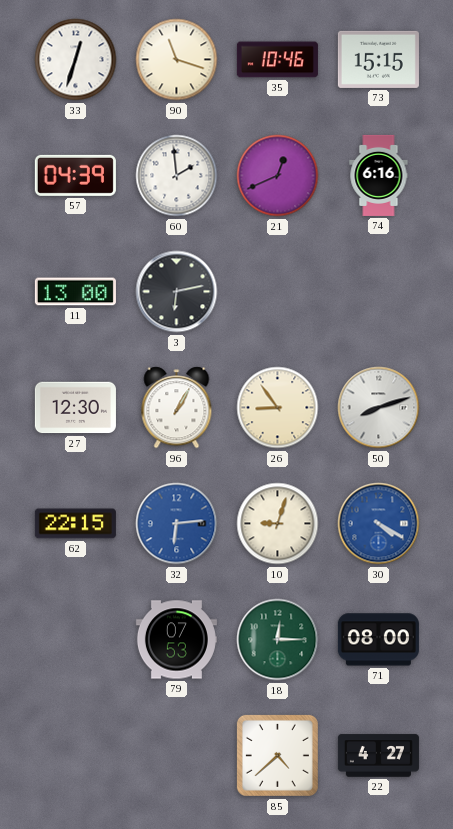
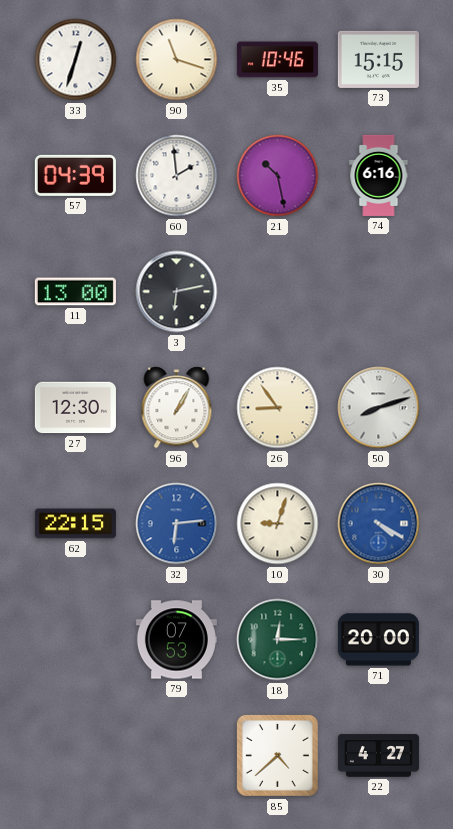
21: 12:41 -> 10:28
71: 08:00 -> 20:00
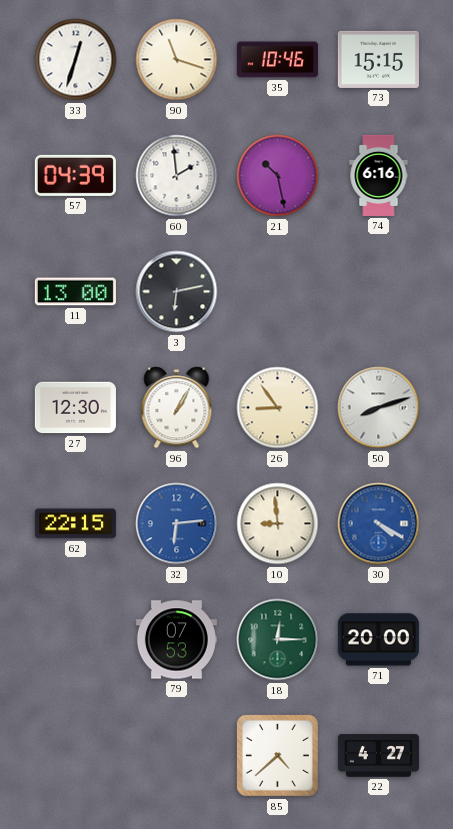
10: 9:03 -> 8:59
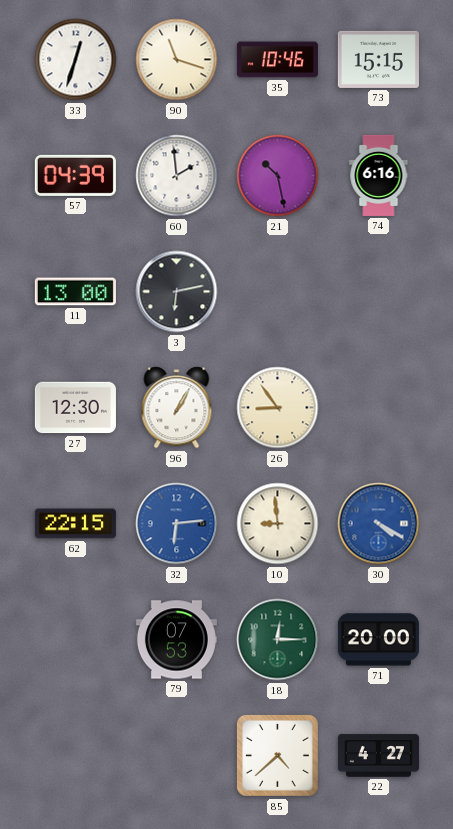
50: 8:12 -> none
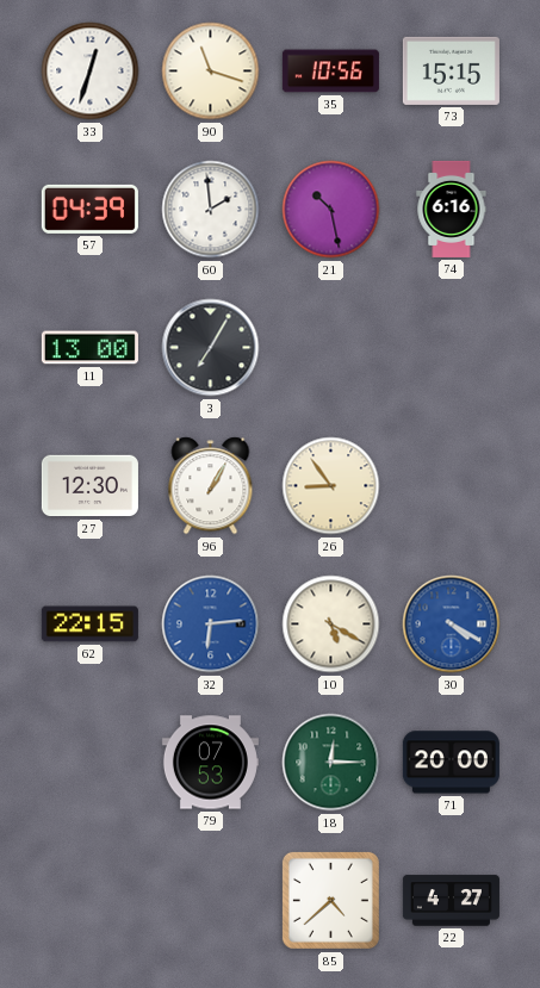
35: 10:46 -> 10:56
3: 6:13 -> 7:05
10: 8:59 -> 5:20
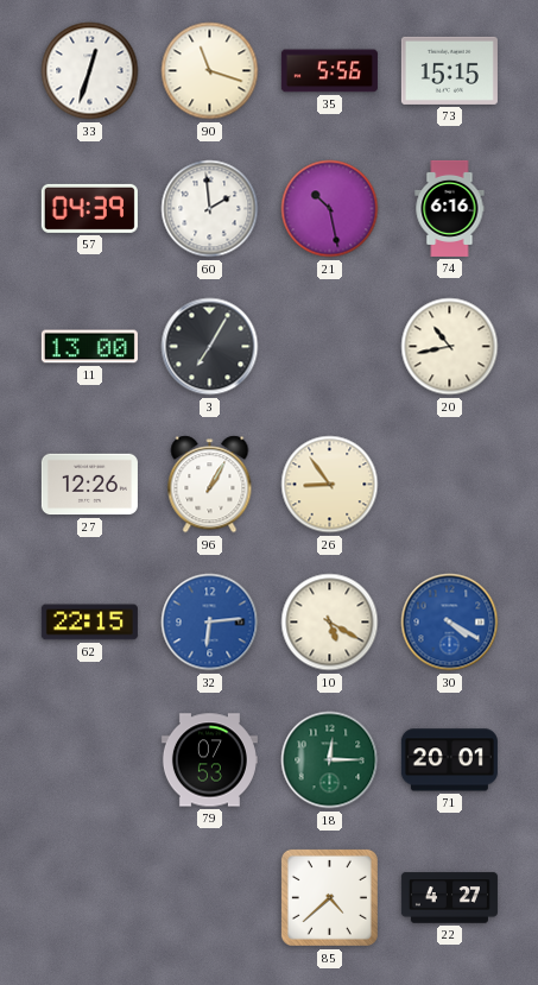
35: 10:56 -> 5:56
20: none -> 10:43
27: 12:30 -> 12:26
71: 20:00 -> 20:01
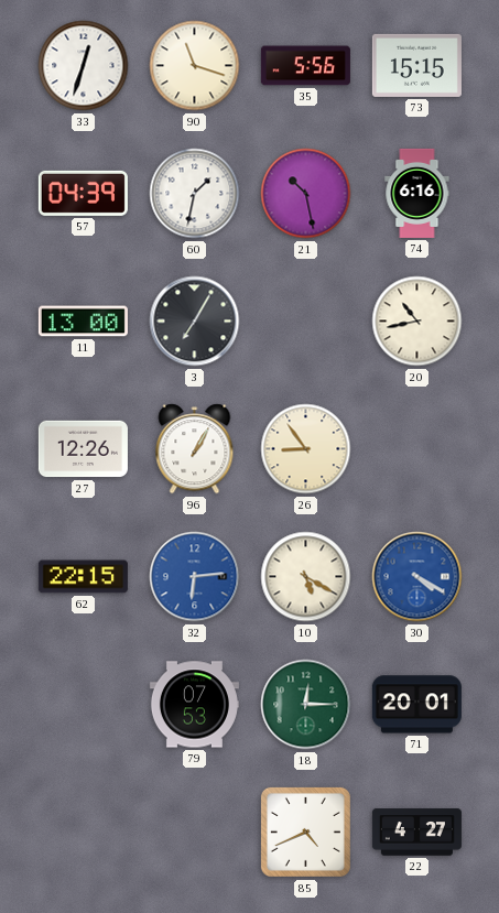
60: 1:59 -> 1:32
85: 4:38 -> 4:41
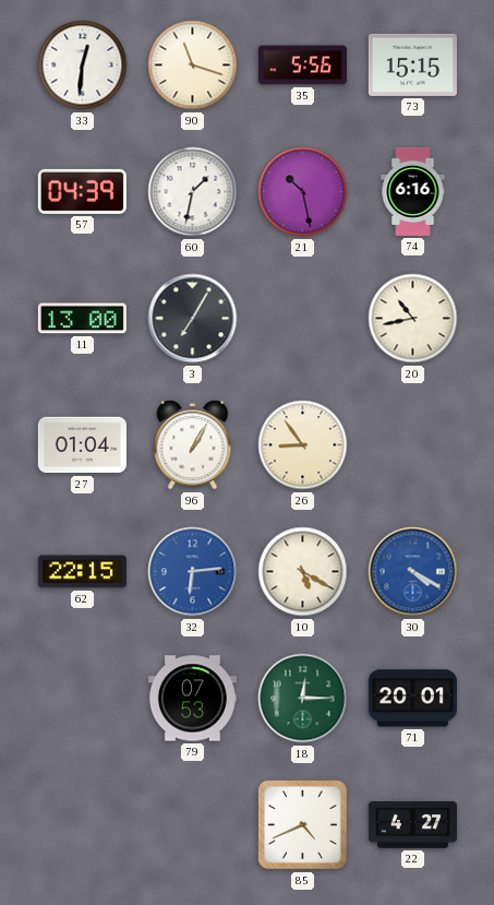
33: 12:33 -> 12:31
27: 12:26 -> 01:04
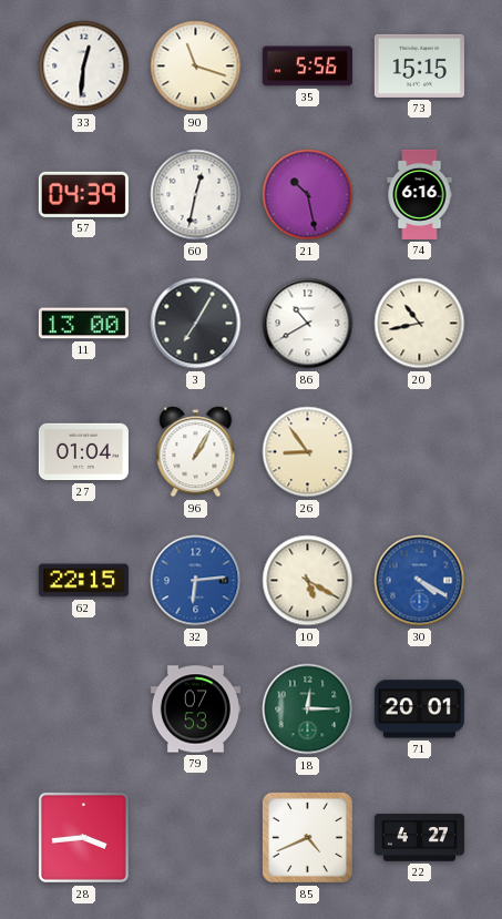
60: 1:32 -> 12:32
86: none -> 10:40
28: none -> 3:44
